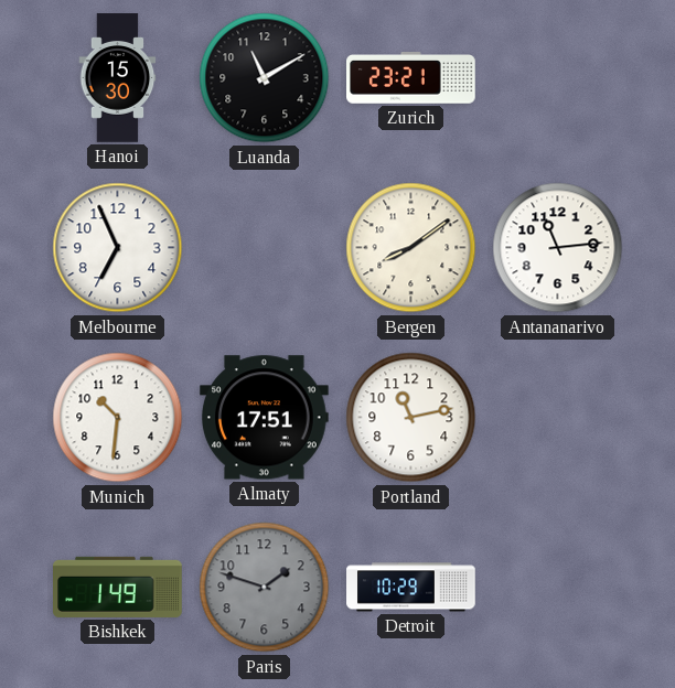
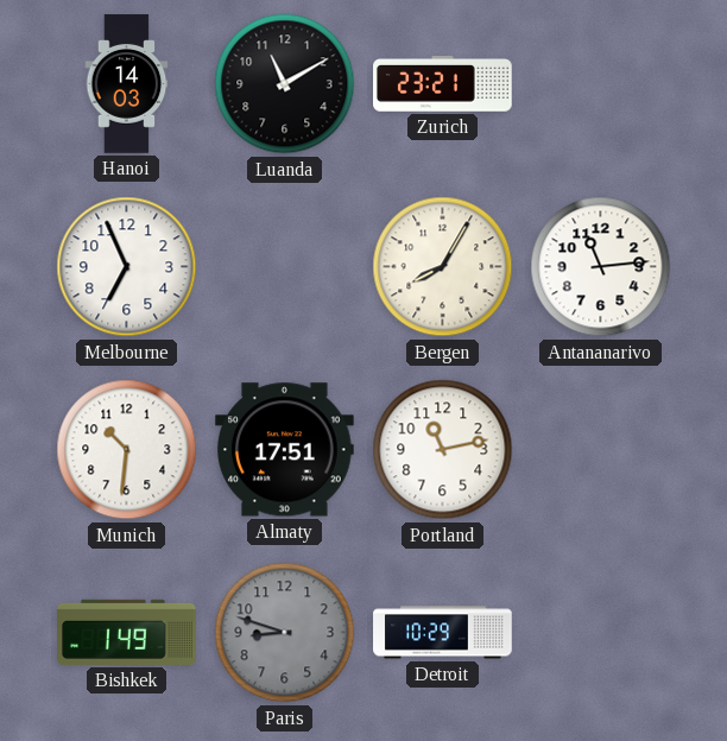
Hanoi: 15:30 -> 14:03
Bergen: 8:09 -> 8:05
Paris: 1:48 -> 8:48
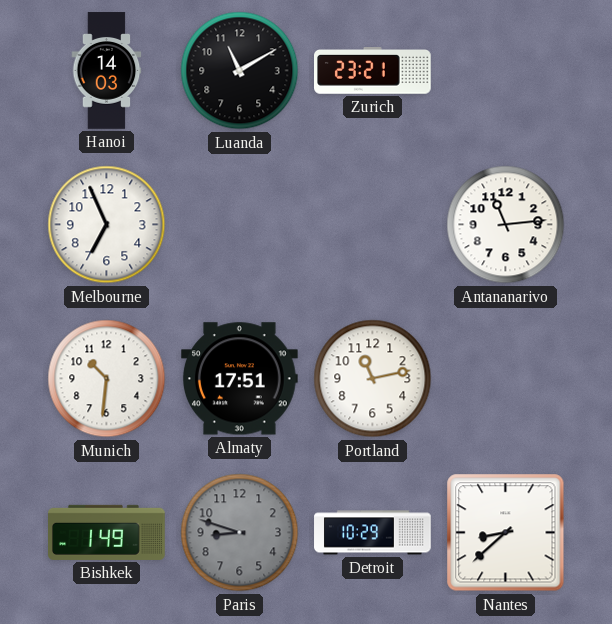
Bergen: 8:05 -> none
Nantes: none -> 8:38
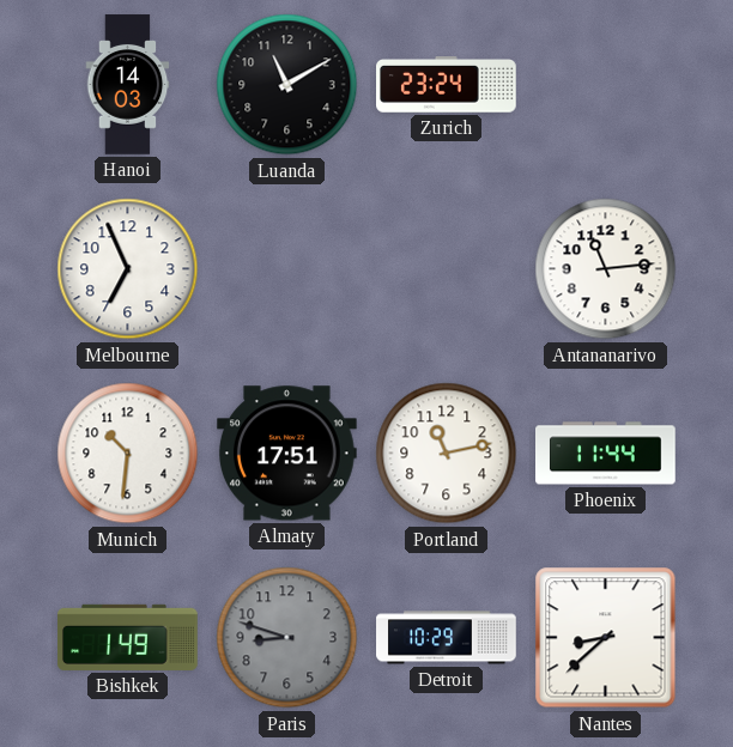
Zurich: 23:21 -> 23:24
Phoenix: none -> 11:44
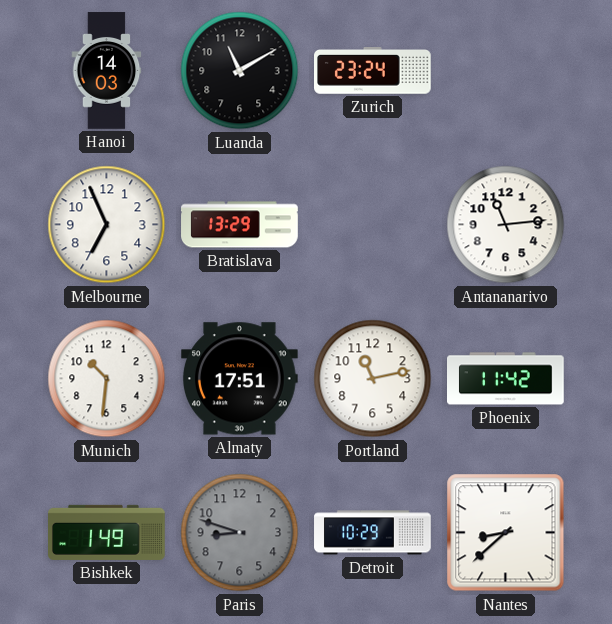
Bratislava: none -> 13:29
Phoenix: 11:44 -> 11:42
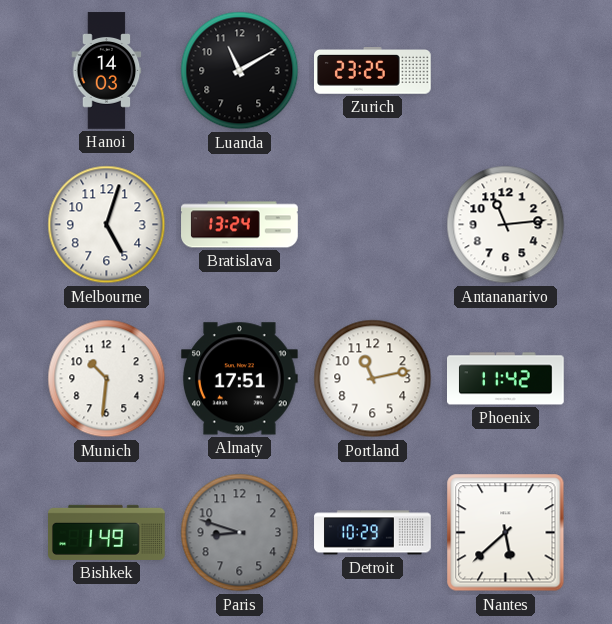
Zurich: 23:24 -> 23:25
Melbourne: 6:56 -> 5:03
Bratislava: 13:29 -> 13:24
Nantes: 8:38 -> 5:38
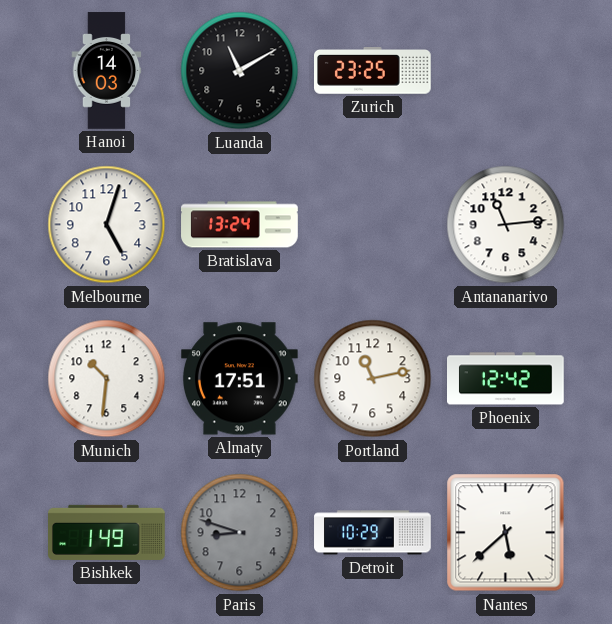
Phoenix: 11:42 -> 12:42
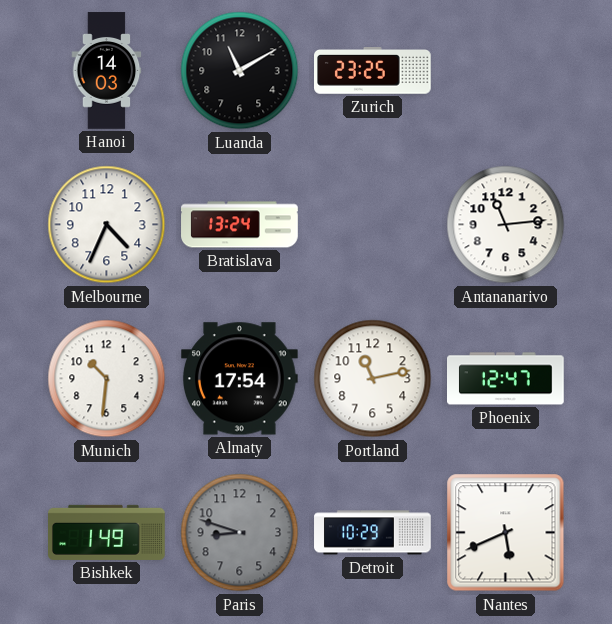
Melbourne: 5:03 -> 4:34
Almaty: 17:51 -> 17:54
Phoenix: 12:42 -> 12:47
Nantes: 5:38 -> 5:41
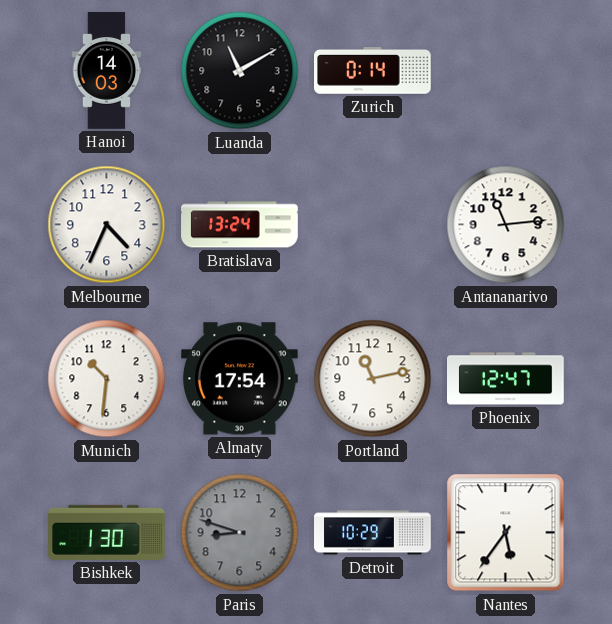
Zurich: 23:25 -> 0:14
Bishkek: 1:49 -> 1:30
Nantes: 5:41 -> 5:36
